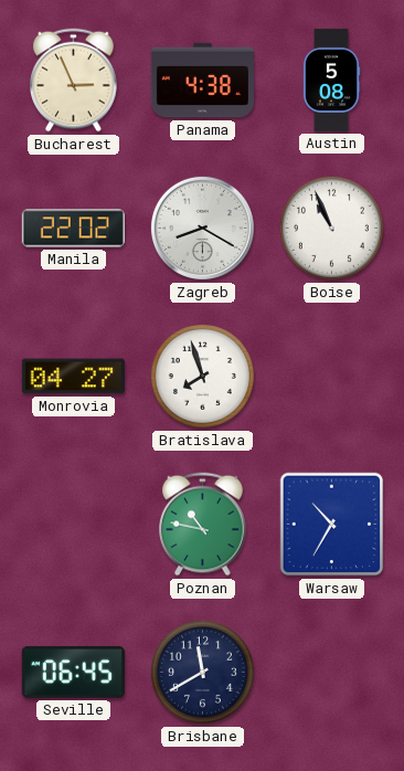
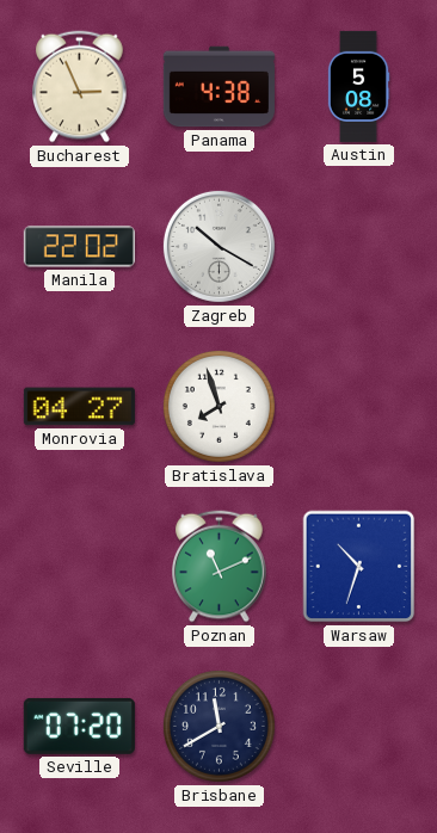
Zagreb: 8:20 -> 10:20
Boise: 10:56 -> none
Poznan: 10:47 -> 11:11
Warsaw: 10:35 -> 10:33
Seville: 06:45 -> 07:20
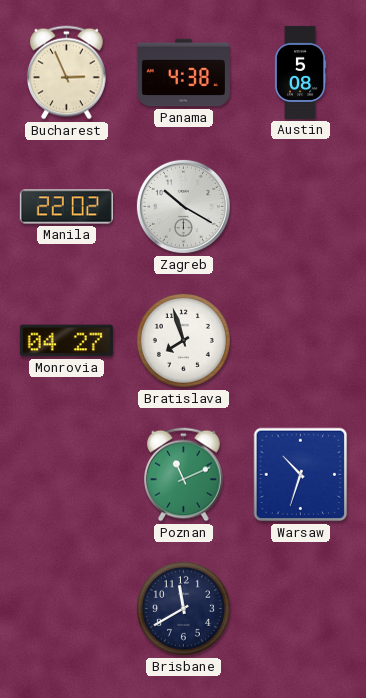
Seville: 07:20 -> none
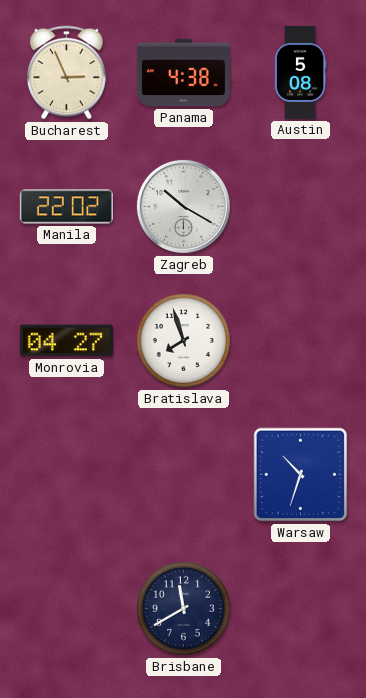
Poznan: 11:11 -> none
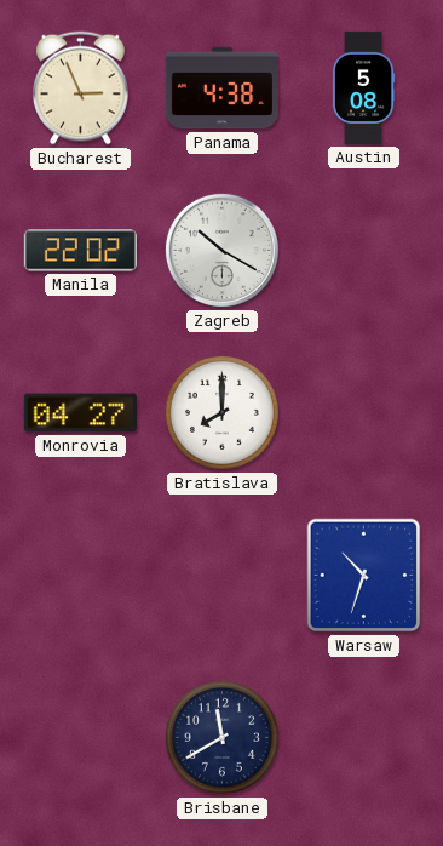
Bratislava: 7:57 -> 8:00
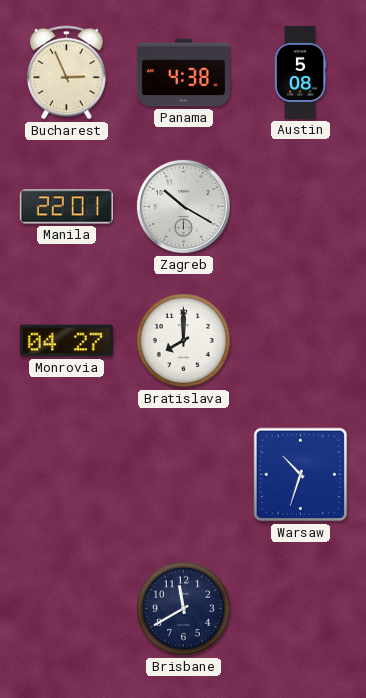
Manila: 22:02 -> 22:01
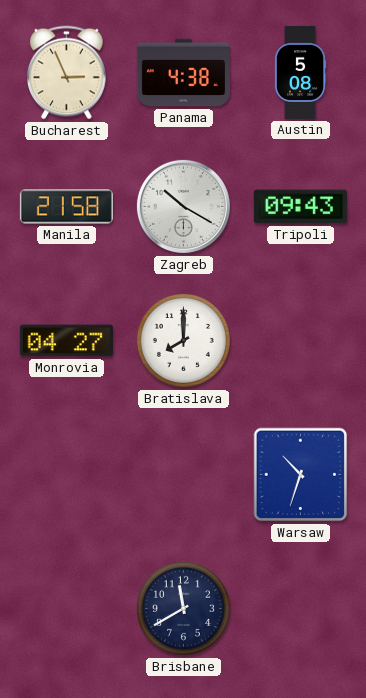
Manila: 22:01 -> 21:58
Tripoli: none -> 09:43
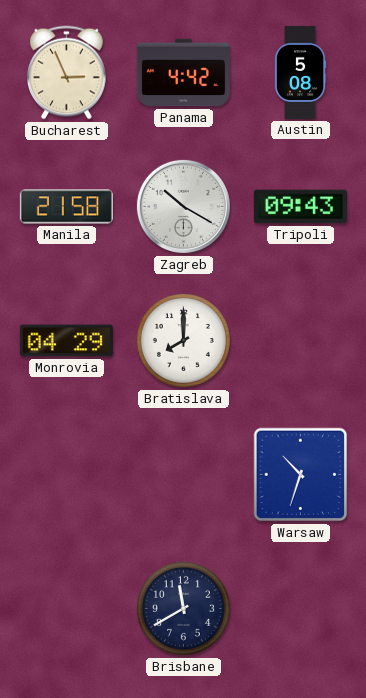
Panama: 4:38 -> 4:42
Monrovia: 04:27 -> 04:29
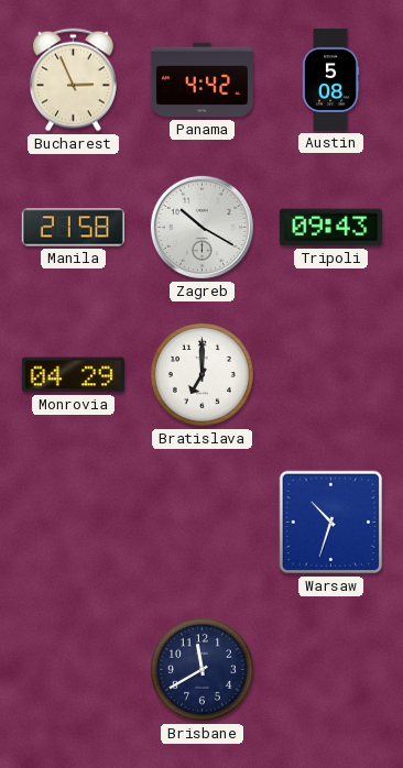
Bratislava: 8:00 -> 7:00
